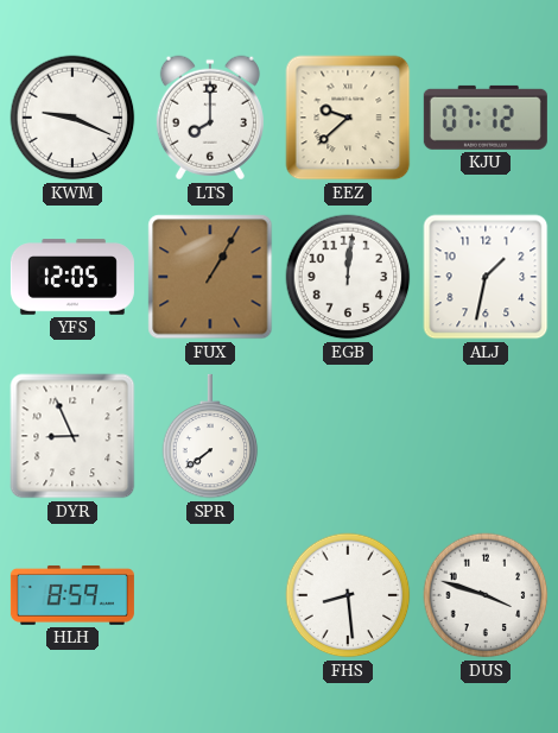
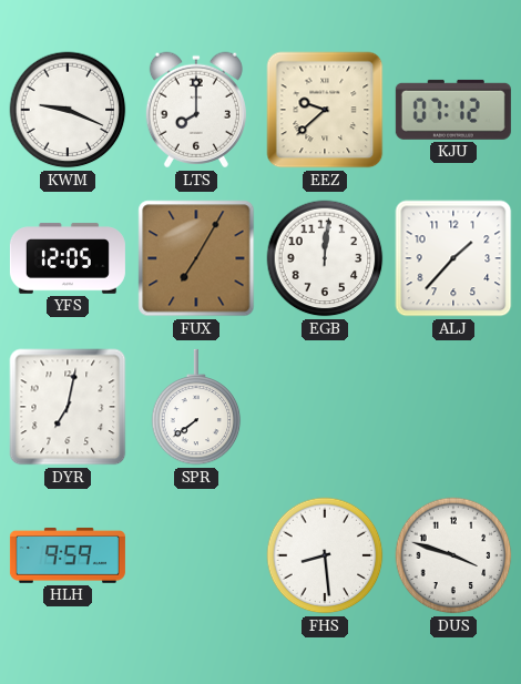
FUX: 1:05 -> 7:05
ALJ: 1:32 -> 1:37
DYR: 8:56 -> 7:02
HLH: 8:59 -> 9:59
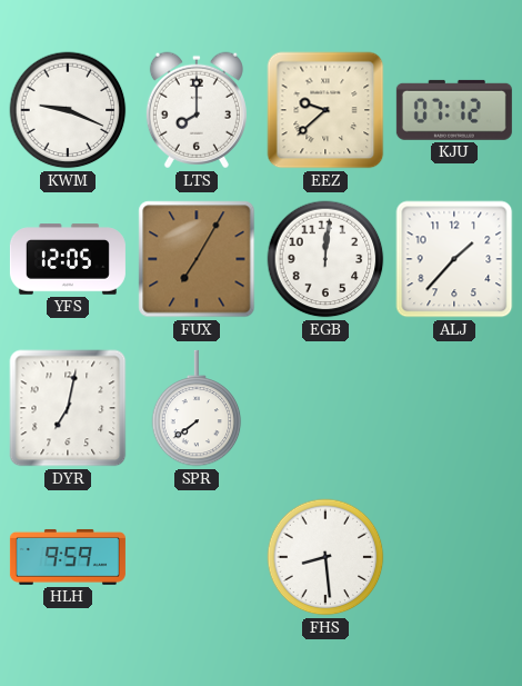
DUS: 3:48 -> none
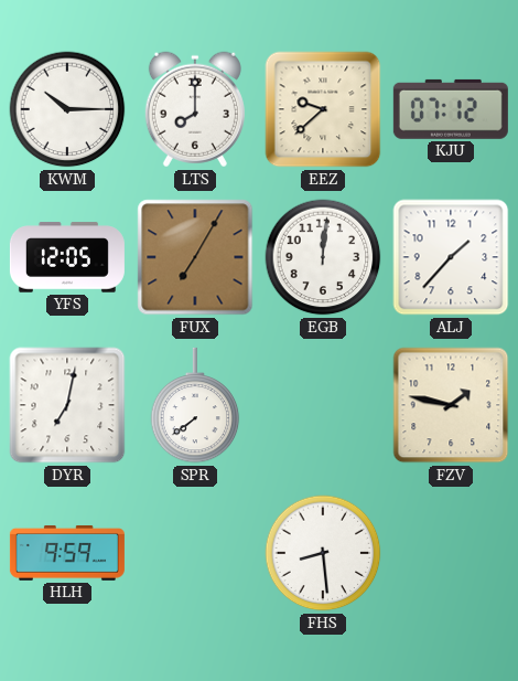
KWM: 9:19 -> 10:15
FZV: none -> 1:47
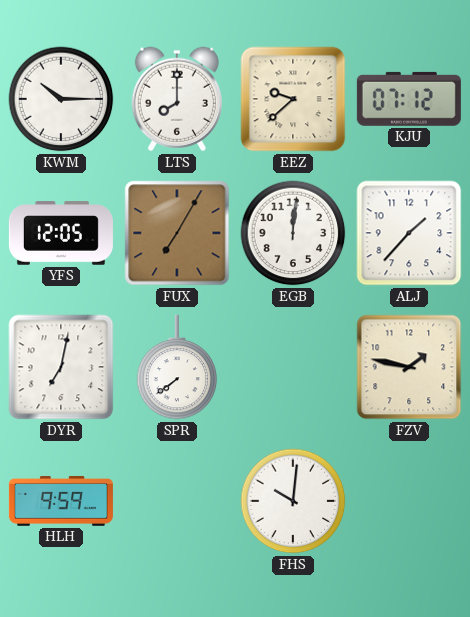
FHS: 8:29 -> 10:01
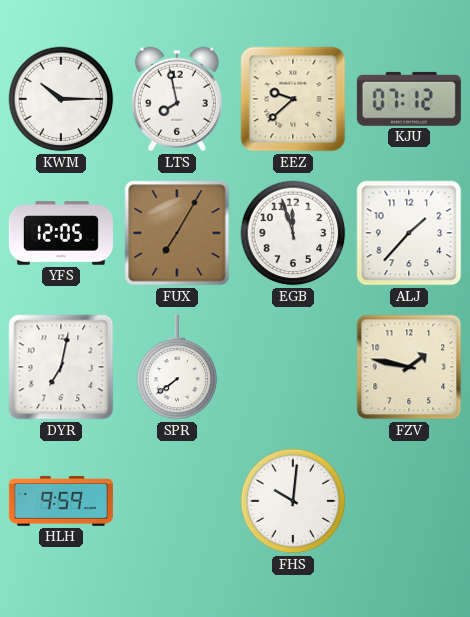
LTS: 8:00 -> 7:58
EGB: 12:01 -> 11:57
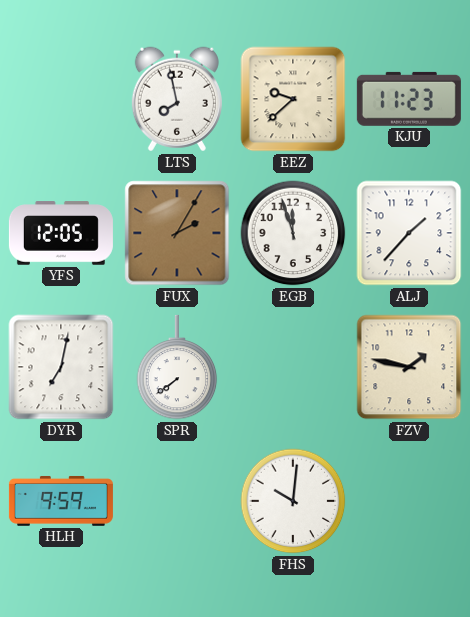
KWM: 10:15 -> none
KJU: 07:12 -> 11:23
FUX: 7:05 -> 2:05
